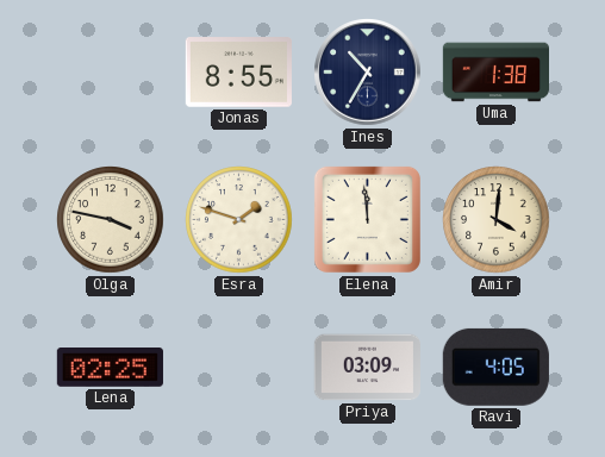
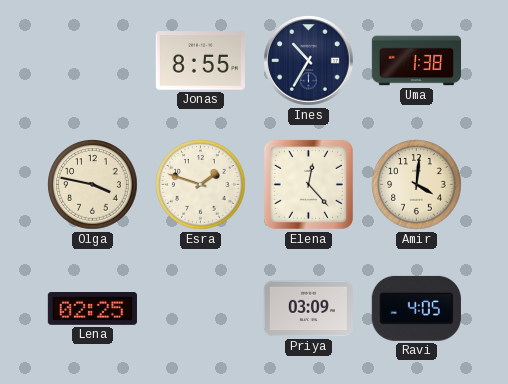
Elena: 11:59 -> 12:23
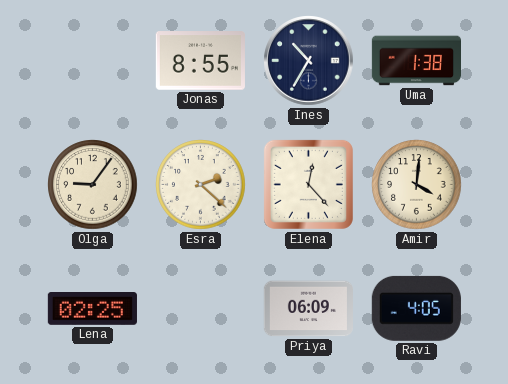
Olga: 3:47 -> 9:06
Esra: 1:48 -> 2:22
Priya: 03:09 -> 06:09
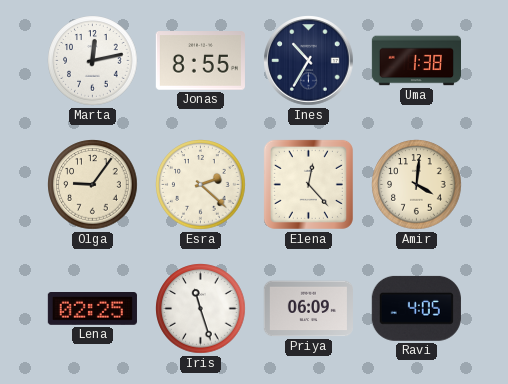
Marta: none -> 12:13
Iris: none -> 11:27
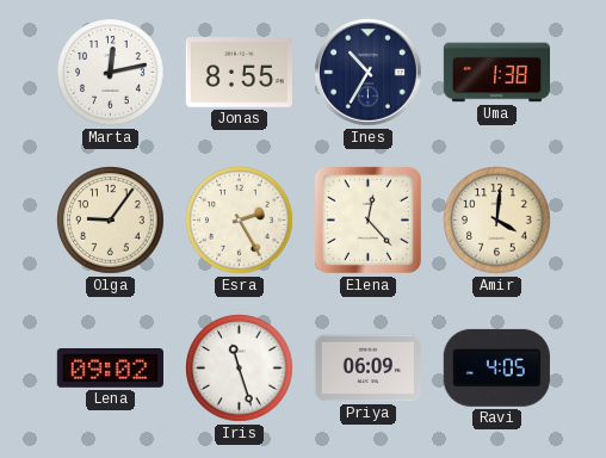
Esra: 2:22 -> 2:25
Lena: 02:25 -> 09:02
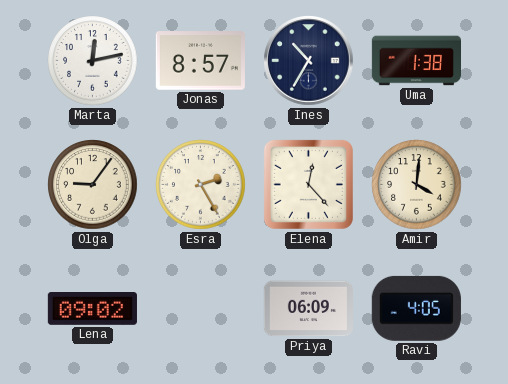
Jonas: 8:55 -> 8:57
Iris: 11:27 -> none
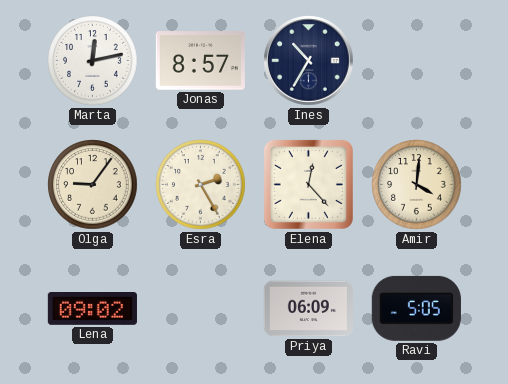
Uma: 1:38 -> none
Ravi: 4:05 -> 5:05
